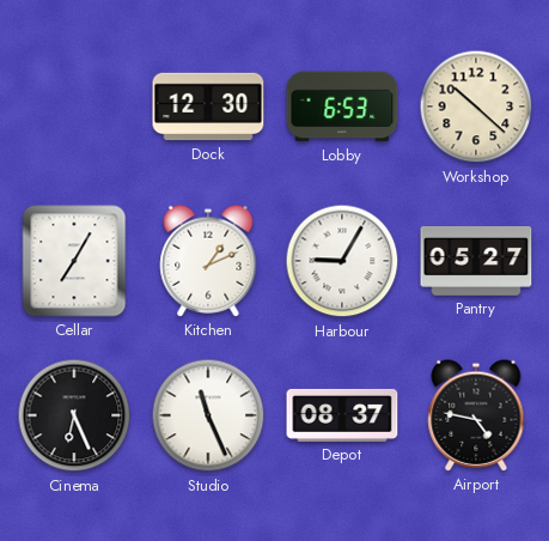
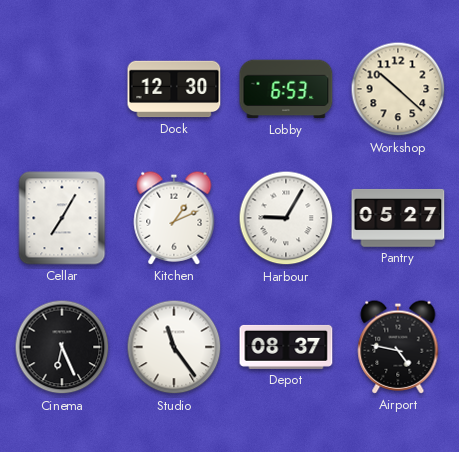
Studio: 11:26 -> 11:24
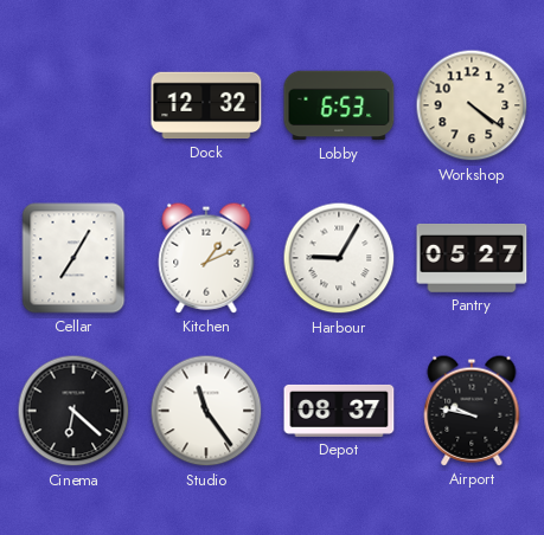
Dock: 12:30 -> 12:32
Workshop: 10:22 -> 4:21
Cinema: 6:26 -> 6:22
Airport: 4:47 -> 9:47
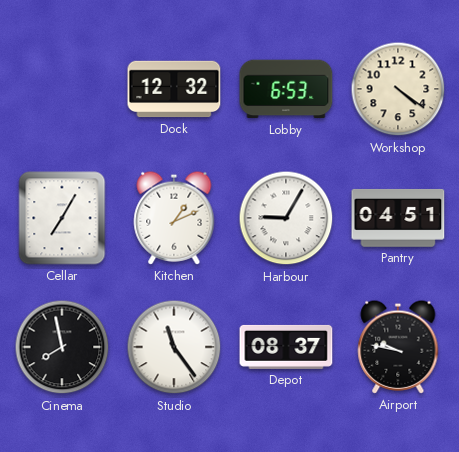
Pantry: 05:27 -> 04:51
Cinema: 6:22 -> 7:58
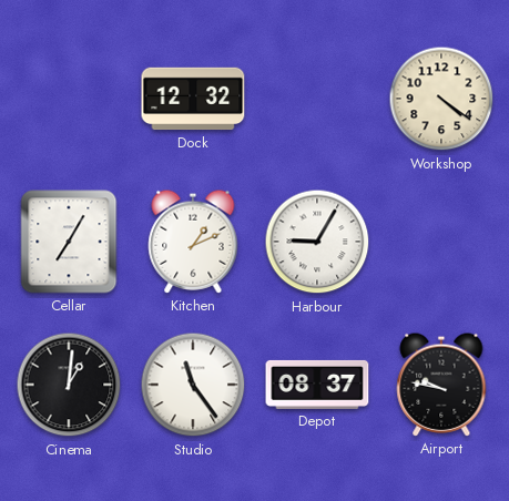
Lobby: 6:53 -> none
Pantry: 04:51 -> none
Cinema: 7:58 -> 1:01
